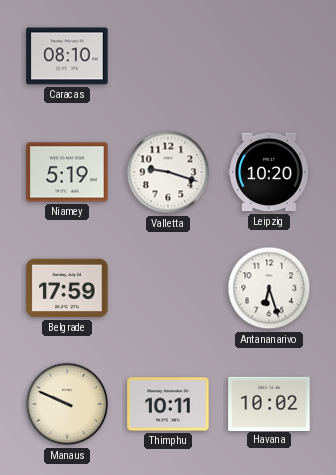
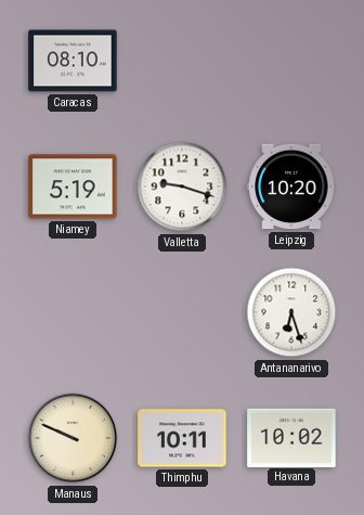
Belgrade: 17:59 -> none
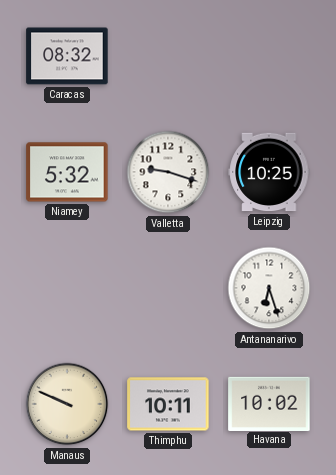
Caracas: 08:10 -> 08:32
Niamey: 5:19 -> 5:32
Leipzig: 10:20 -> 10:25
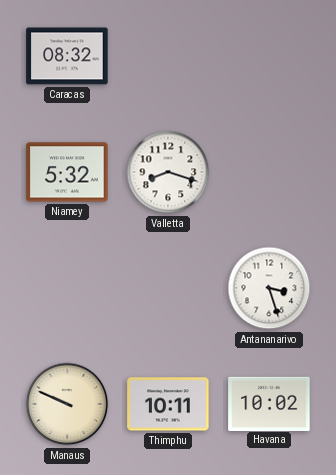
Valletta: 9:18 -> 8:18
Leipzig: 10:25 -> none
Antananarivo: 6:27 -> 3:27
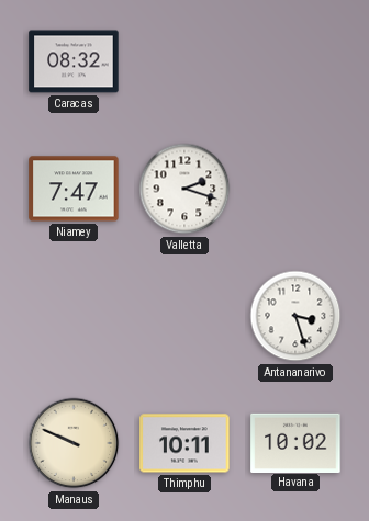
Niamey: 5:32 -> 7:47
Valletta: 8:18 -> 2:18
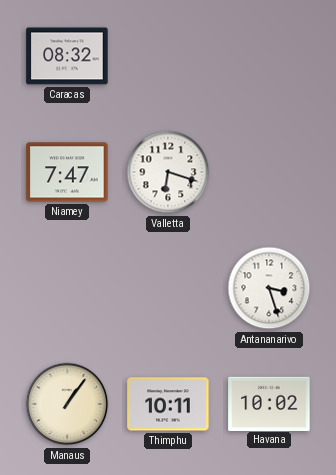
Valletta: 2:18 -> 6:18
Manaus: 9:49 -> 1:06
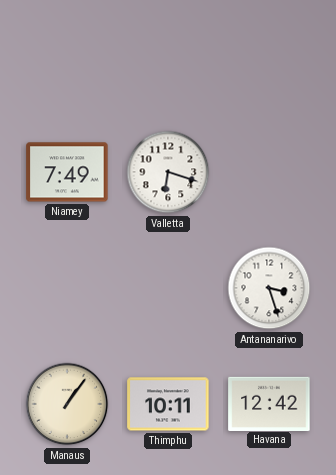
Caracas: 08:32 -> none
Niamey: 7:47 -> 7:49
Havana: 10:02 -> 12:42
